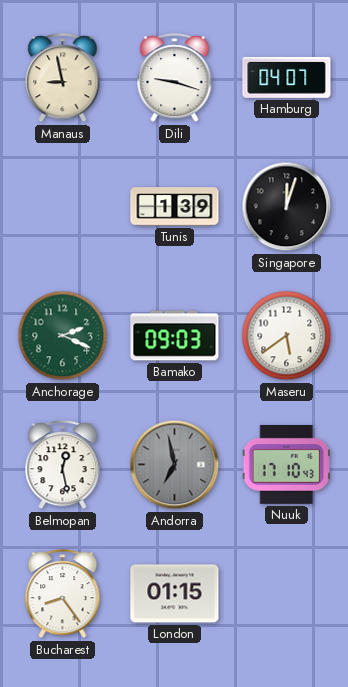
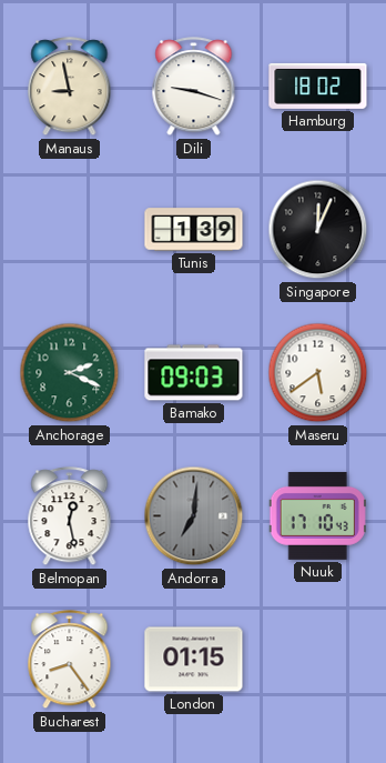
Hamburg: 04:07 -> 18:02
Singapore: 12:03 -> 12:04
Andorra: 6:58 -> 7:01
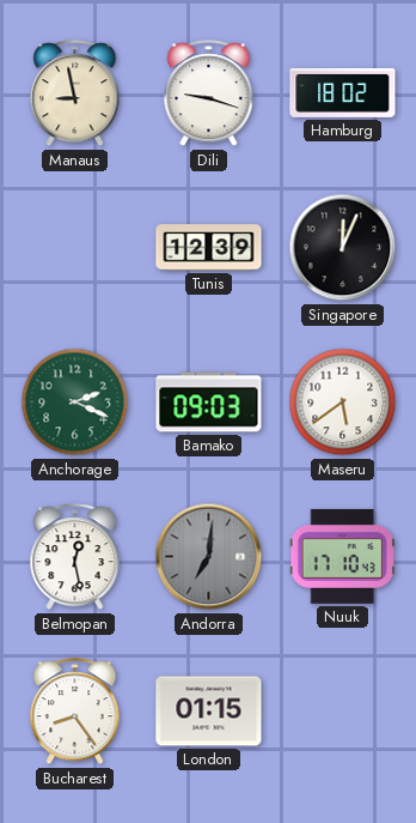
Tunis: 1:39 -> 12:39
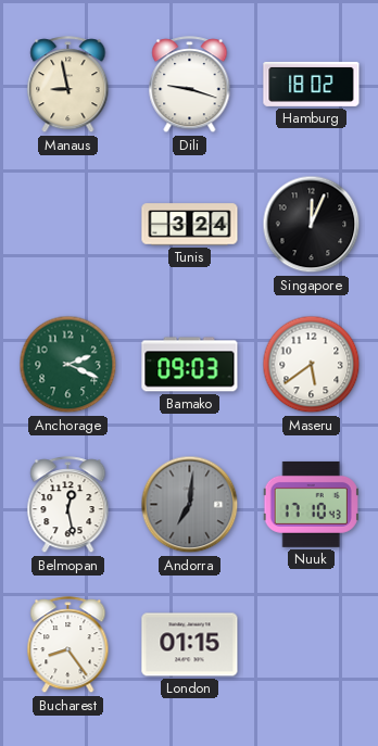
Tunis: 12:39 -> 3:24
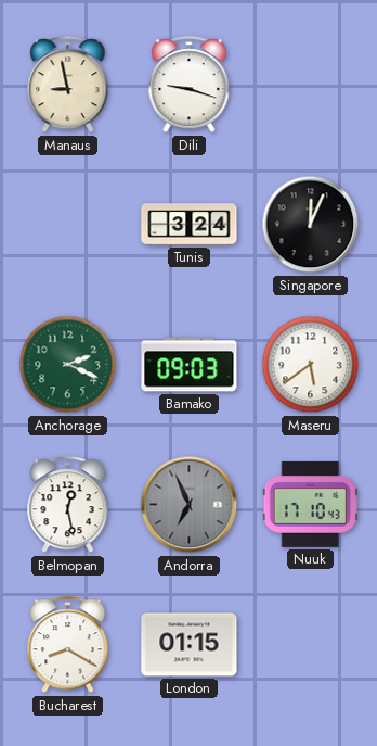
Hamburg: 18:02 -> none
Andorra: 7:01 -> 6:56
Bucharest: 8:24 -> 8:20
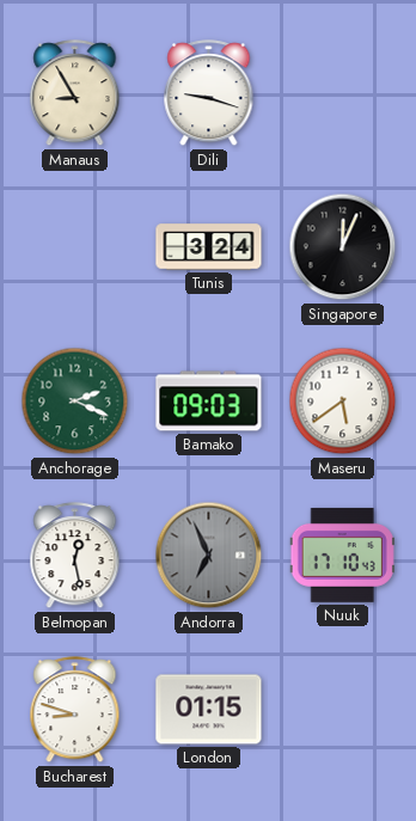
Manaus: 8:58 -> 8:55
Bucharest: 8:20 -> 8:48
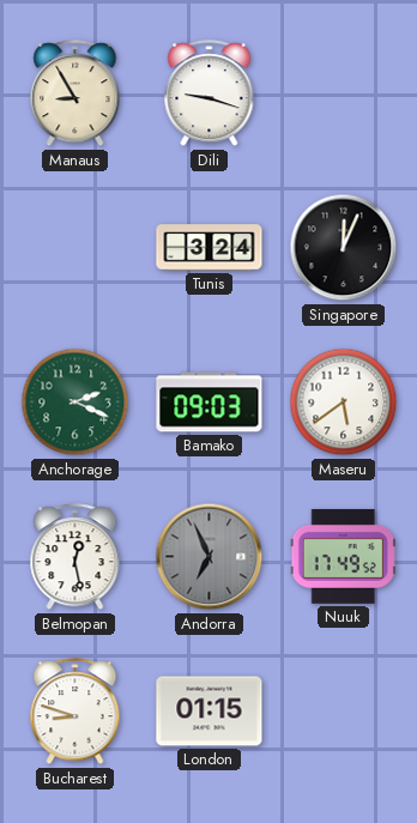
Nuuk: 17:10 -> 17:49
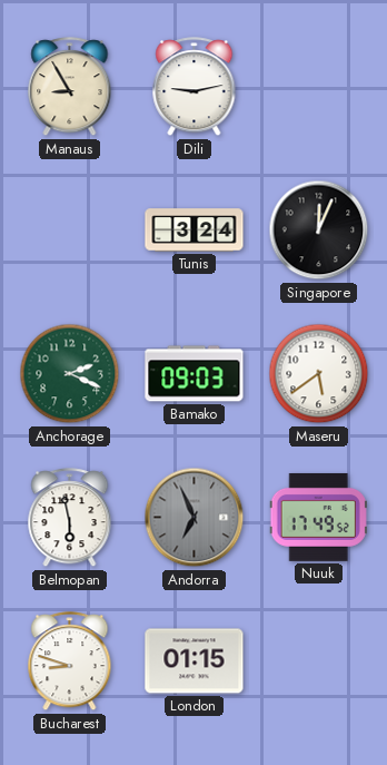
Dili: 9:18 -> 9:13
Belmopan: 12:28 -> 5:58
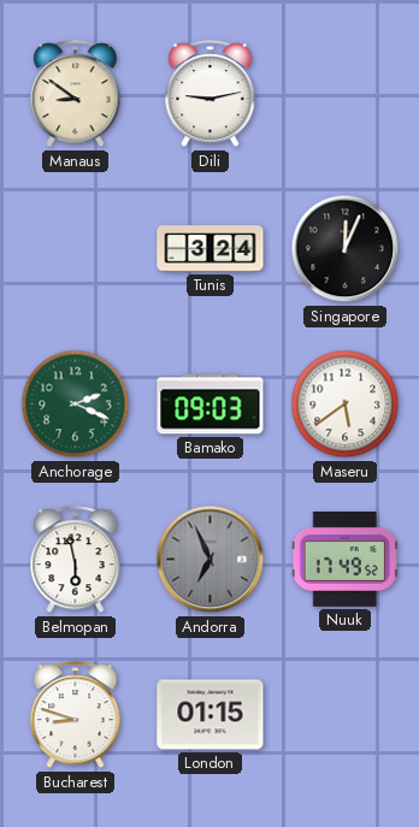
Manaus: 8:55 -> 8:51
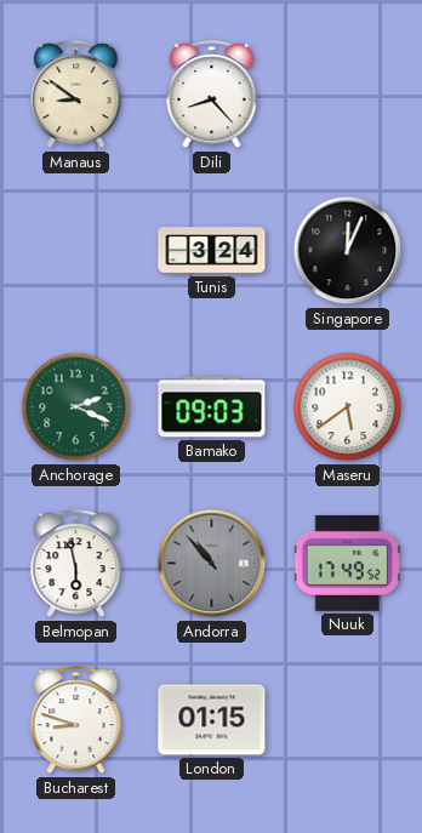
Dili: 9:13 -> 8:23
Andorra: 6:56 -> 10:53
